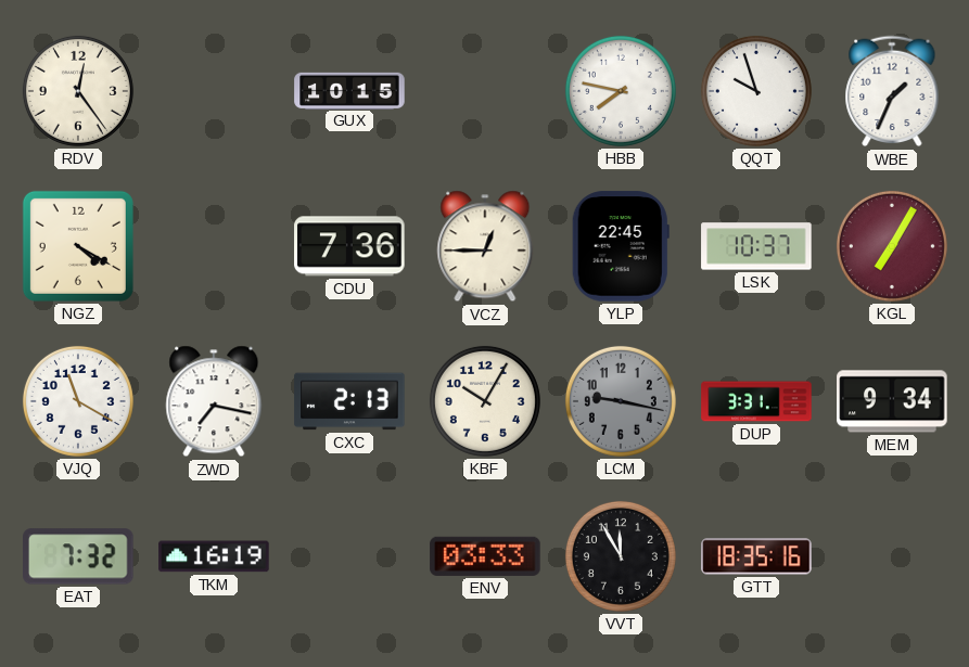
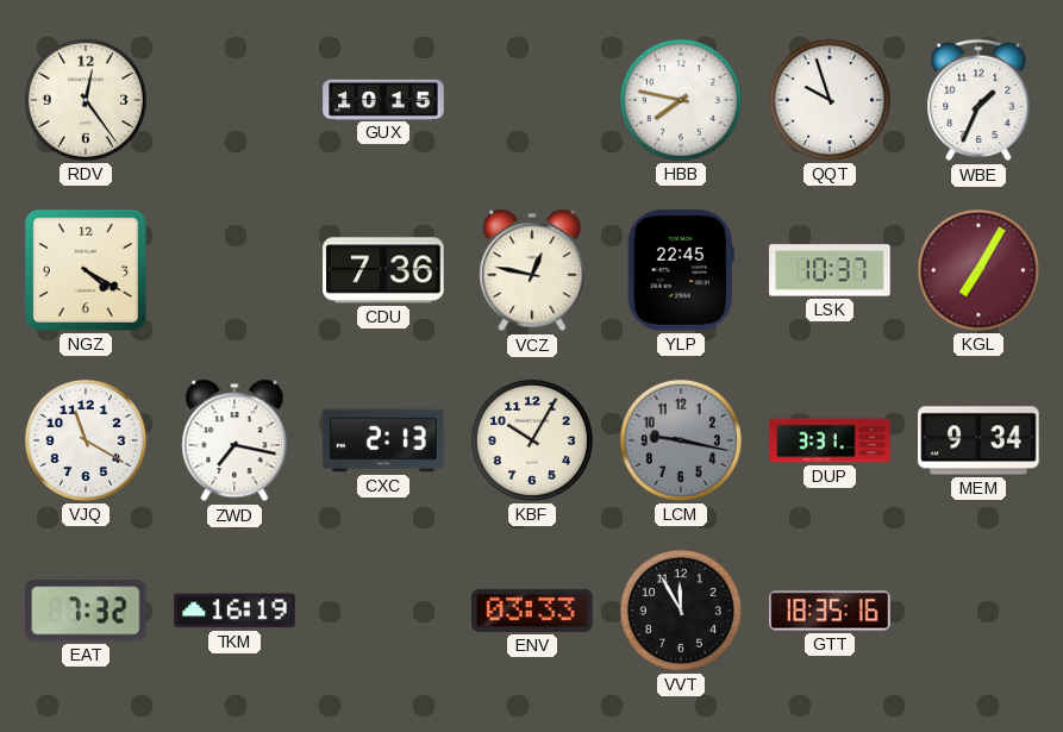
VCZ: 12:45 -> 12:47
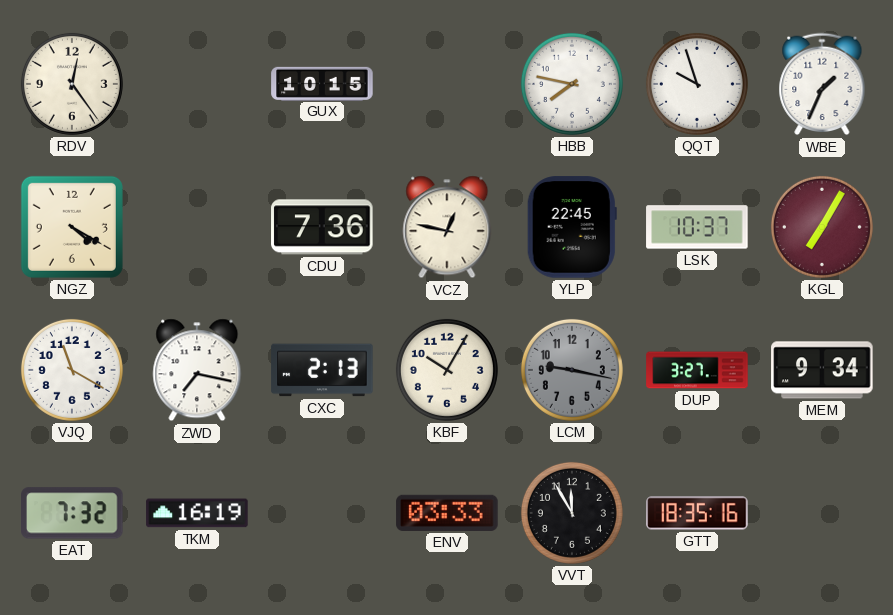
DUP: 3:31 -> 3:27
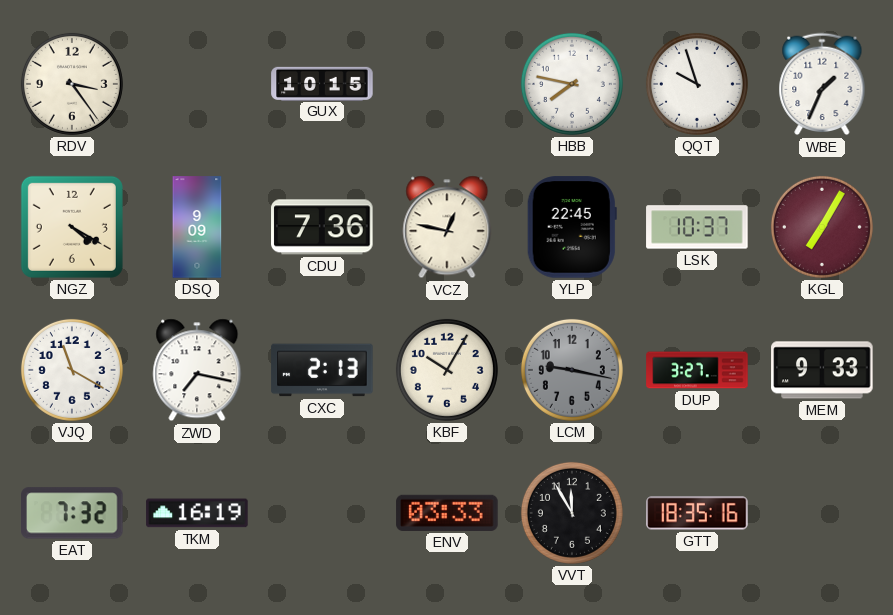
RDV: 12:24 -> 3:24
DSQ: none -> 9:09
MEM: 9:34 -> 9:33
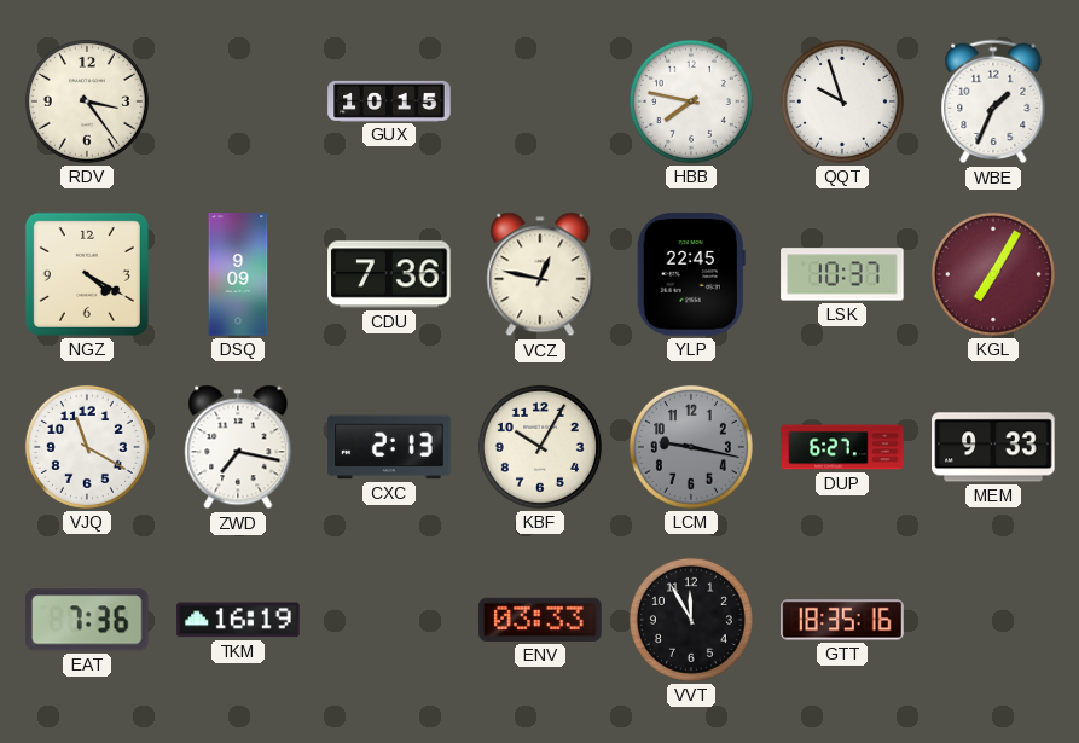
DUP: 3:27 -> 6:27
EAT: 7:32 -> 7:36
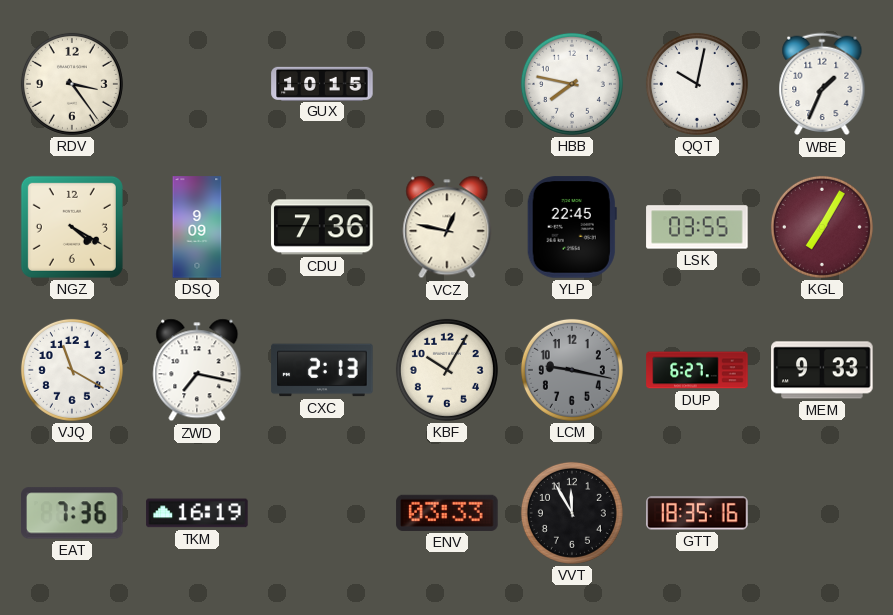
QQT: 9:57 -> 10:02
LSK: 10:37 -> 03:55
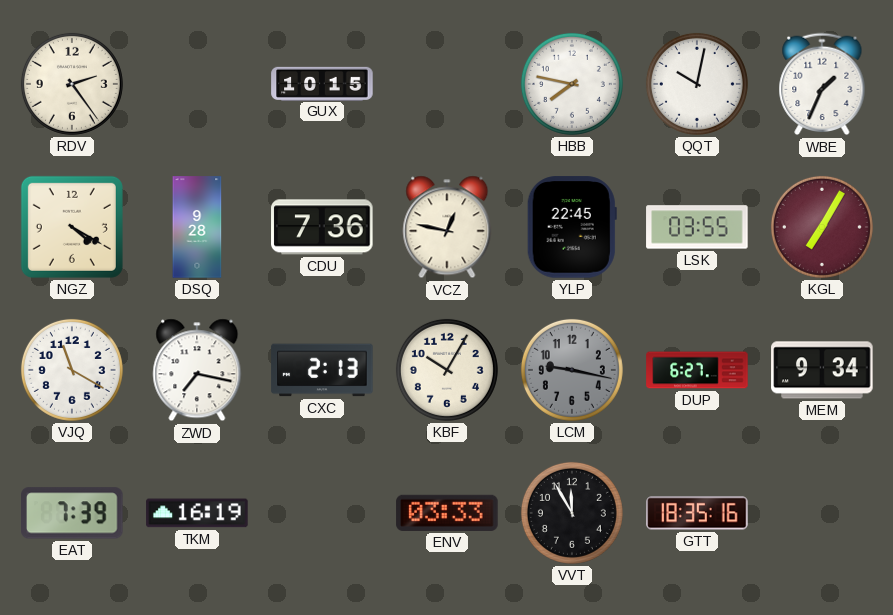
RDV: 3:24 -> 2:24
DSQ: 9:09 -> 9:28
MEM: 9:33 -> 9:34
EAT: 7:36 -> 7:39
